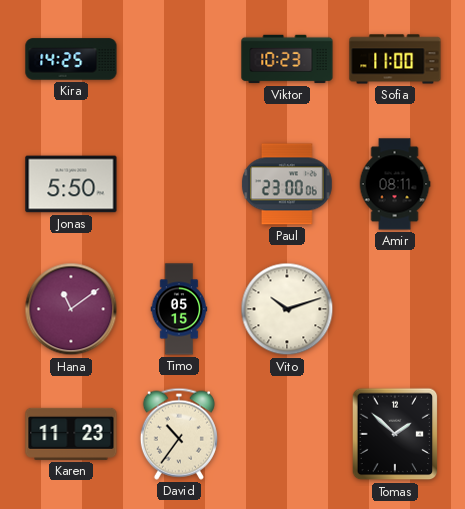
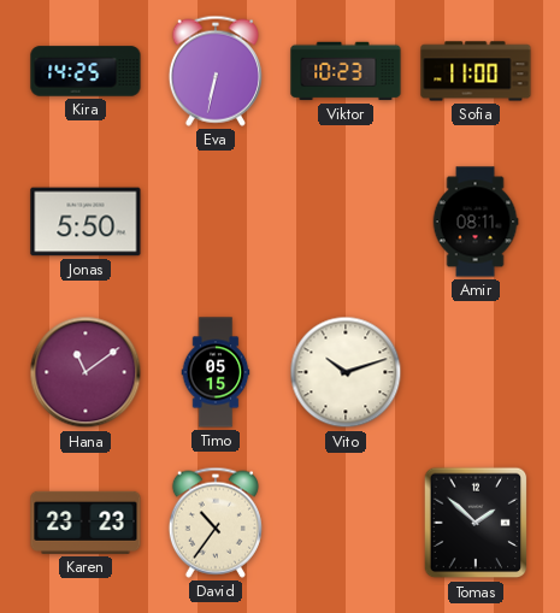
Eva: none -> 6:32
Paul: 23:00 -> none
Karen: 11:23 -> 23:23
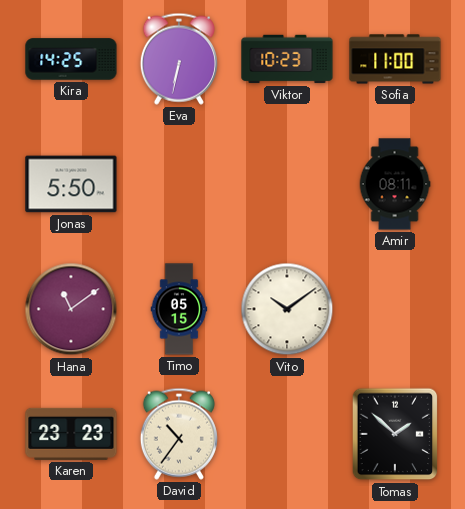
Vito: 10:12 -> 10:09
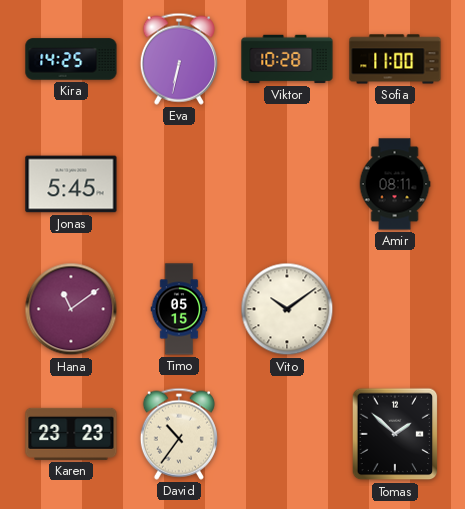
Viktor: 10:23 -> 10:28
Jonas: 5:50 -> 5:45
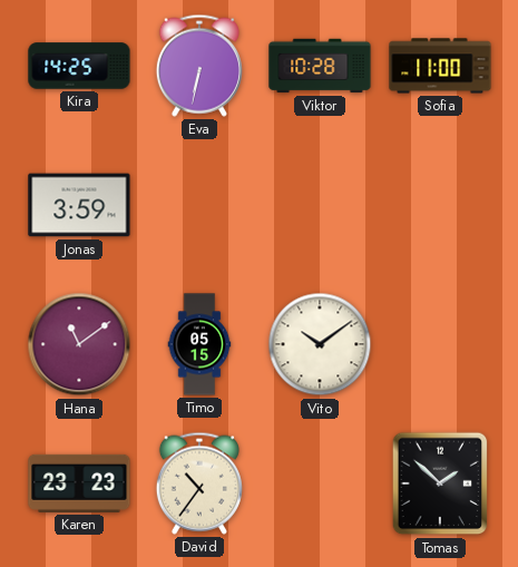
Jonas: 5:45 -> 3:59
Amir: 08:11 -> none
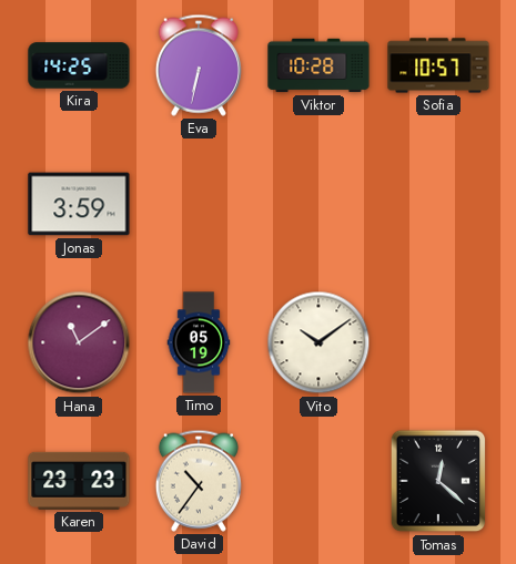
Sofia: 11:00 -> 10:57
Timo: 05:15 -> 05:19
Tomas: 1:52 -> 12:22
